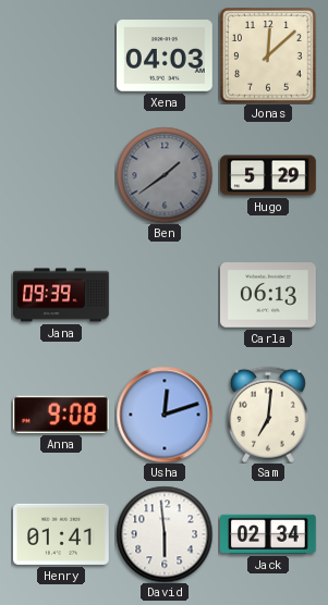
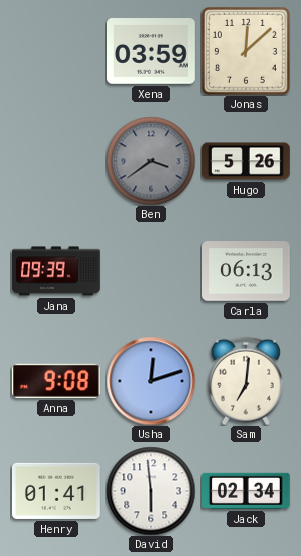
Xena: 04:03 -> 03:59
Ben: 1:39 -> 3:39
Hugo: 5:29 -> 5:26
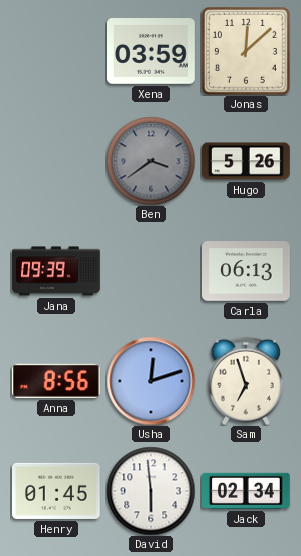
Anna: 9:08 -> 8:56
Sam: 7:01 -> 6:57
Henry: 01:41 -> 01:45
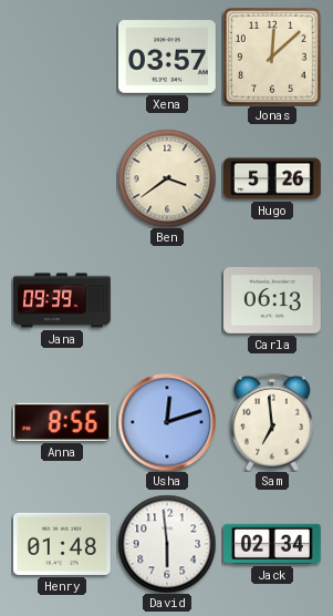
Xena: 03:59 -> 03:57
Ben dial: grey -> cream
Sam: 6:57 -> 6:59
Henry: 01:45 -> 01:48
